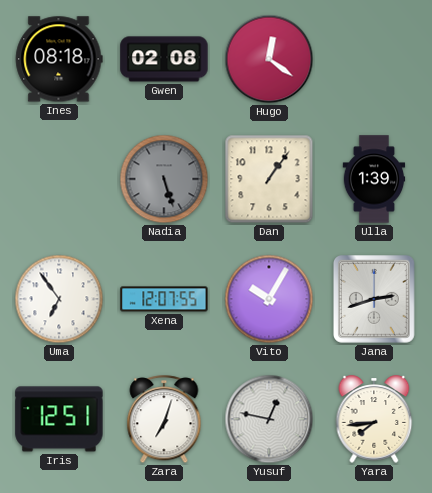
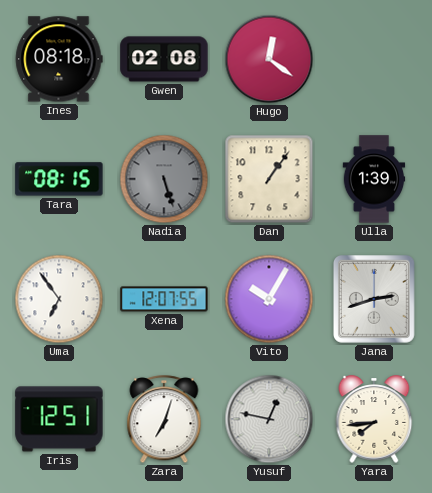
Tara: none -> 08:15
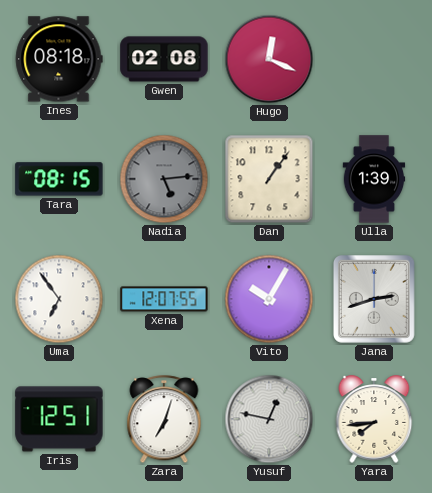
Hugo: 12:21 -> 12:19
Nadia: 5:27 -> 5:14
